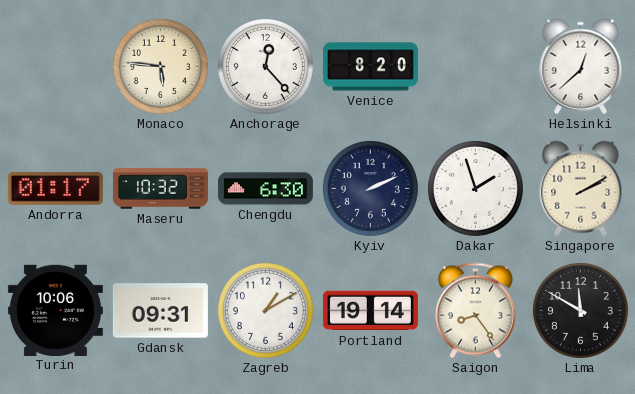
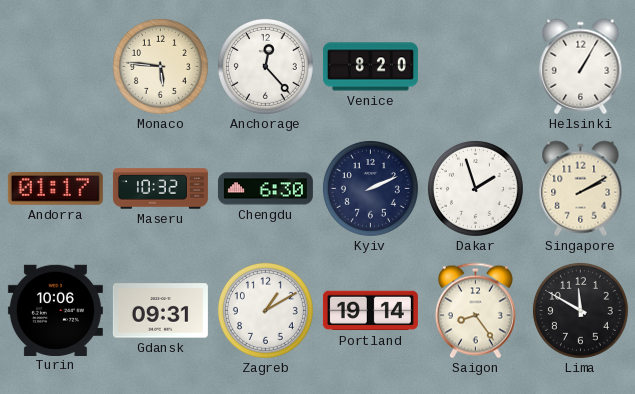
Helsinki: 12:38 -> 1:05
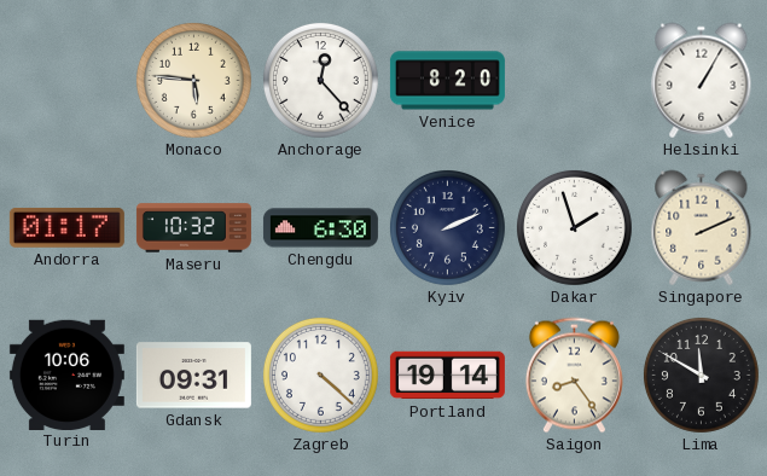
Singapore: 2:10 -> 2:11
Zagreb: 1:10 -> 4:22
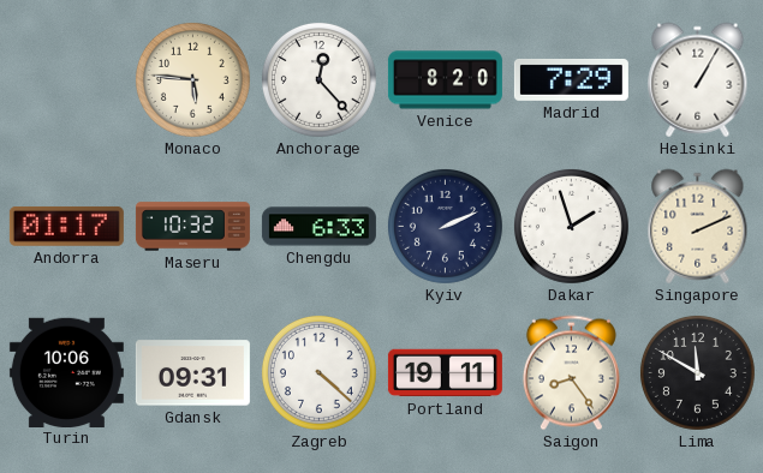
Madrid: none -> 7:29
Chengdu: 6:30 -> 6:33
Portland: 19:14 -> 19:11
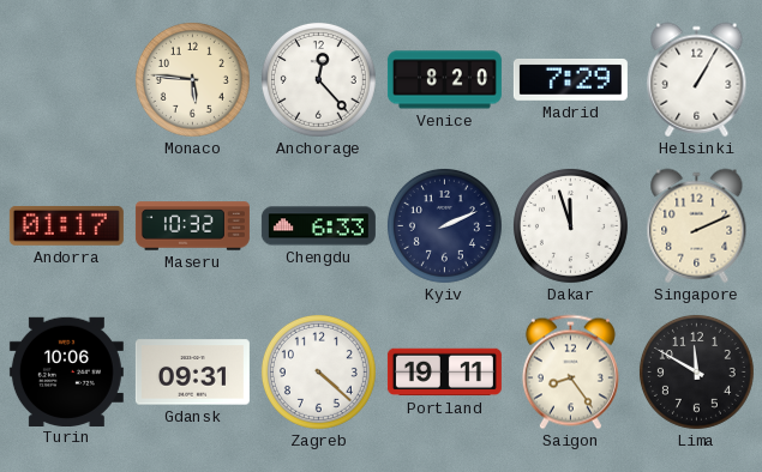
Dakar: 1:57 -> 11:57
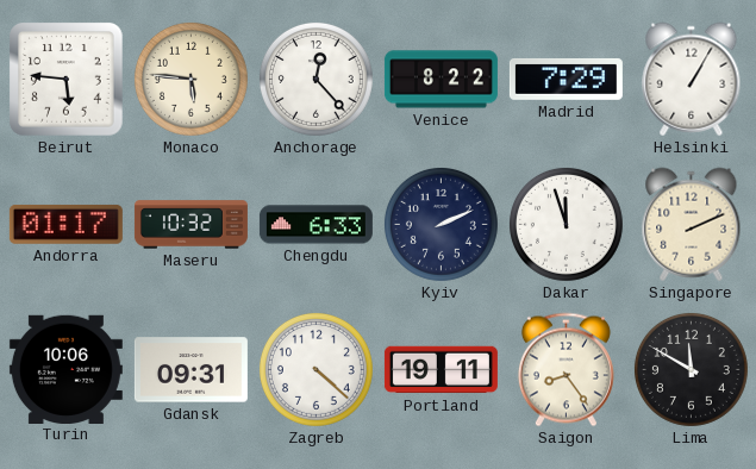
Beirut: none -> 5:46
Venice: 8:20 -> 8:22
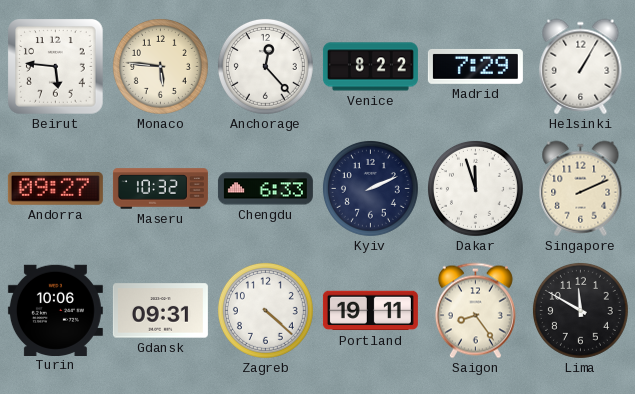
Andorra: 01:17 -> 09:27
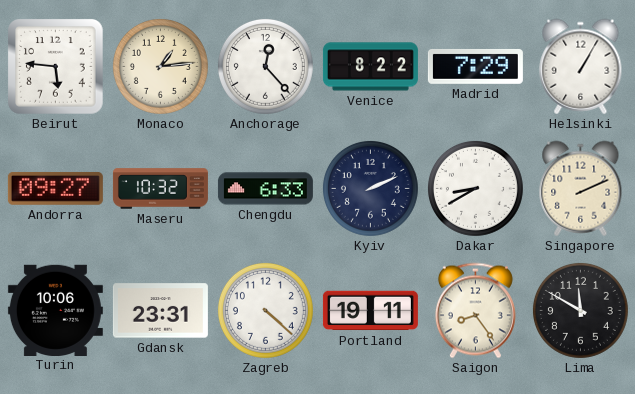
Monaco: 5:46 -> 1:14
Dakar: 11:57 -> 8:40
Gdansk: 09:31 -> 23:31
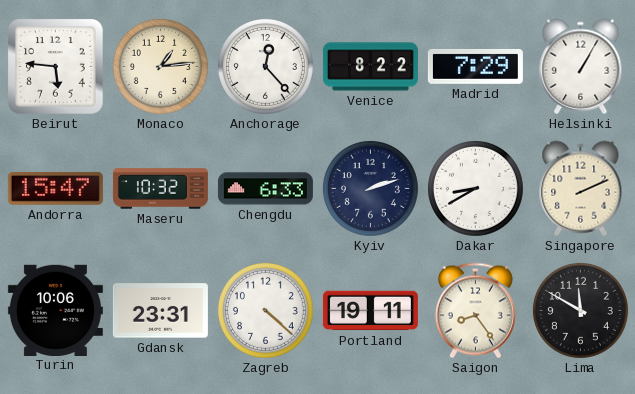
Andorra: 09:27 -> 15:47
Kyiv: 2:11 -> 2:12
